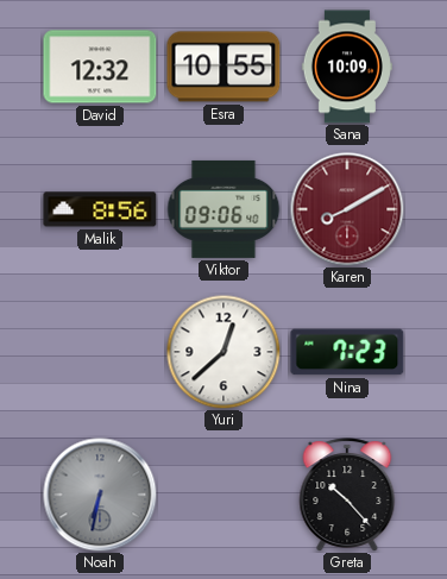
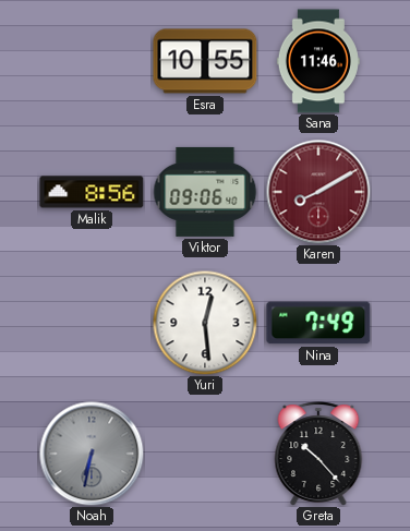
David: 12:32 -> none
Sana: 10:09 -> 11:46
Yuri: 12:38 -> 12:29
Nina: 7:23 -> 7:49
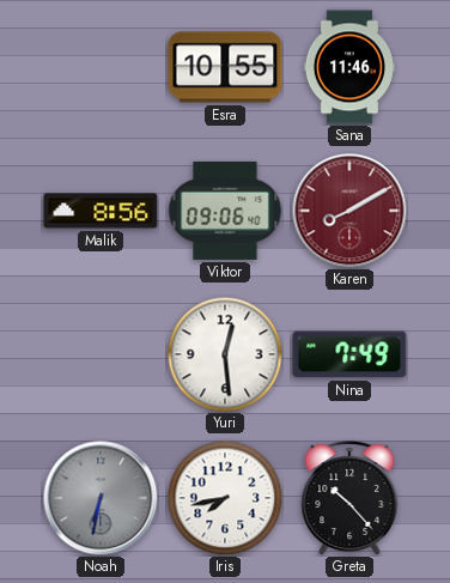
Iris: none -> 7:43
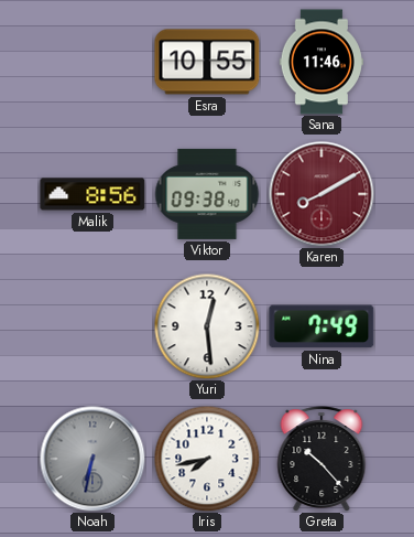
Viktor: 09:06 -> 09:38
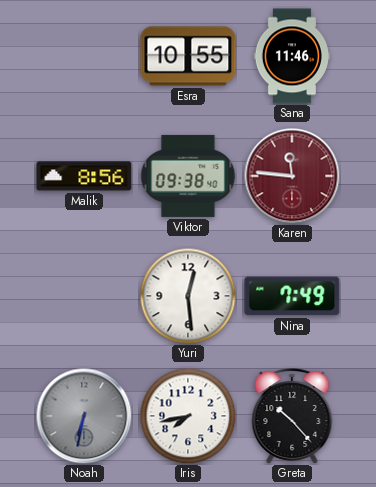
Karen: 8:10 -> 11:46
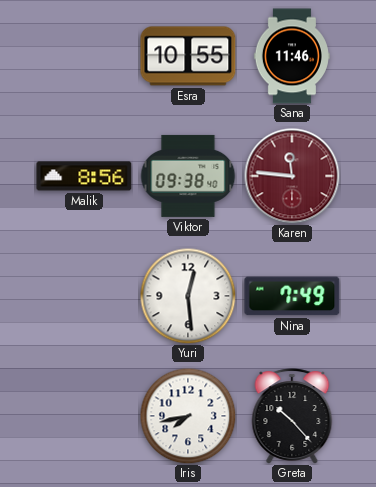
Noah: 6:32 -> none
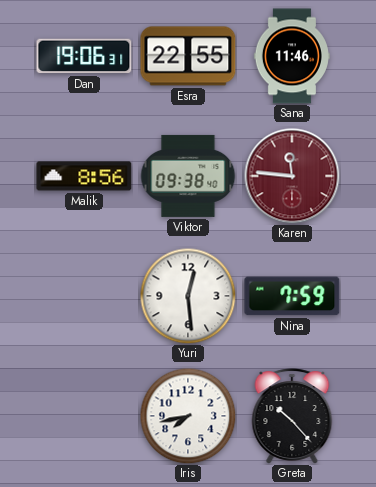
Dan: none -> 19:06
Esra: 10:55 -> 22:55
Nina: 7:49 -> 7:59
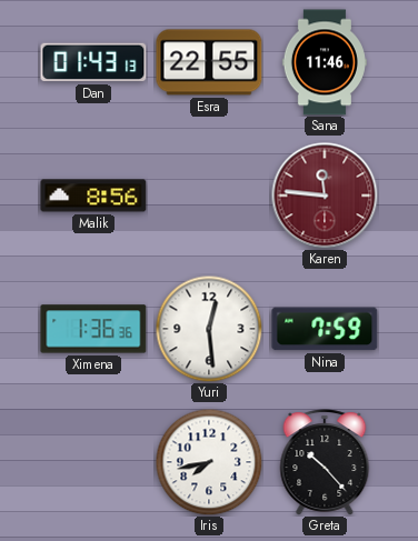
Dan: 19:06 -> 01:43
Viktor: 09:38 -> none
Ximena: none -> 1:36
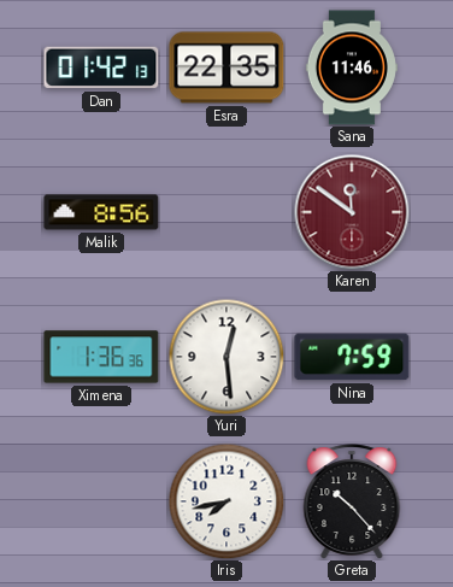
Dan: 01:43 -> 01:42
Esra: 22:55 -> 22:35
Karen: 11:46 -> 11:51
